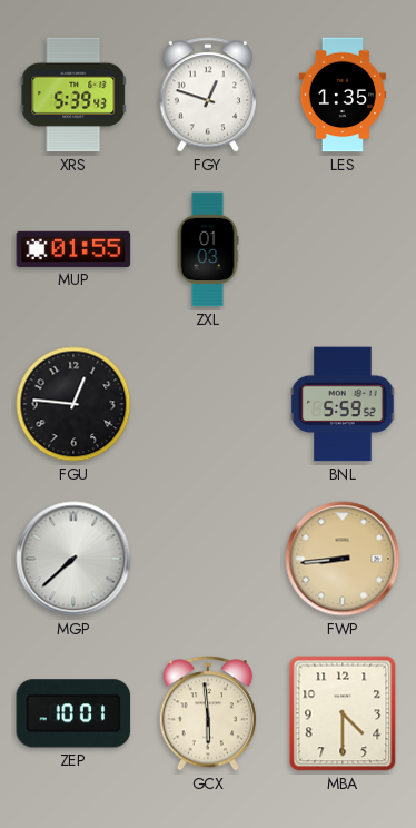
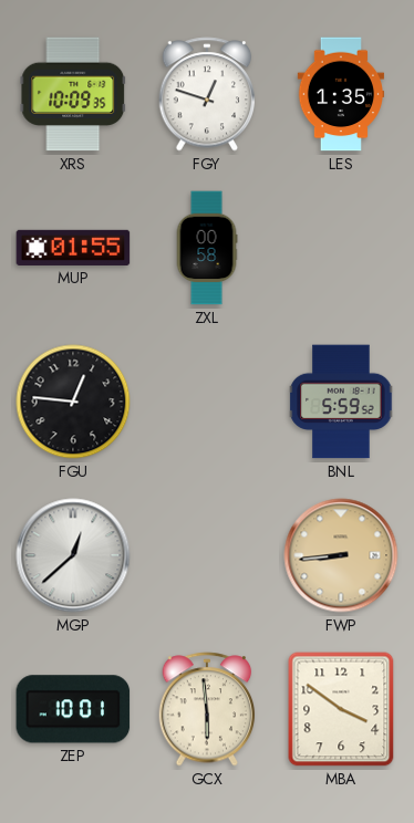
XRS: 5:39 -> 10:09
ZXL: 01:03 -> 00:58
MGP: 7:38 -> 12:38
MBA: 4:30 -> 3:51
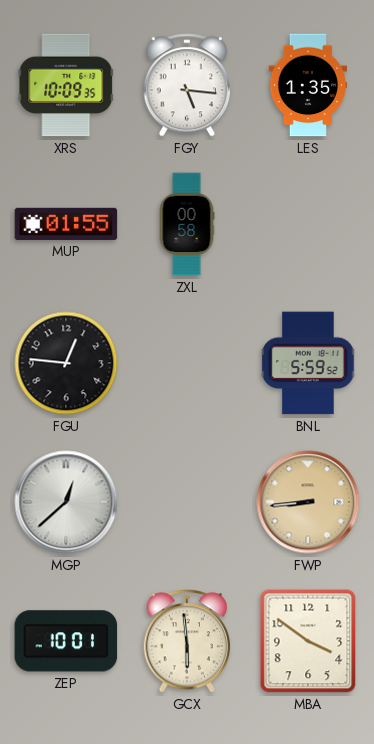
FGY: 12:48 -> 5:16
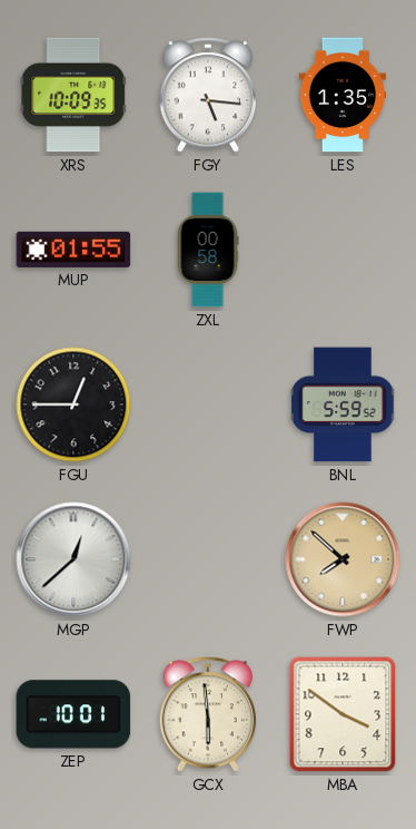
FGU: 12:46 -> 12:45
FWP: 8:44 -> 7:52
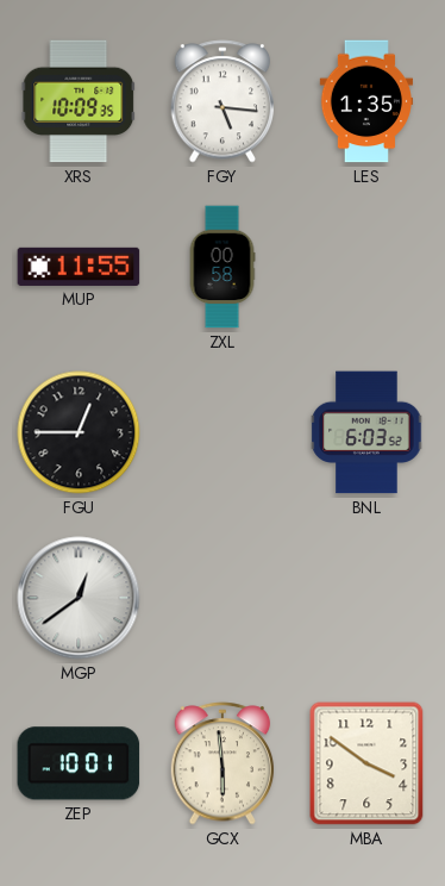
MUP: 01:55 -> 11:55
BNL: 5:59 -> 6:03
MGP: 12:38 -> 12:39
FWP: 7:52 -> none
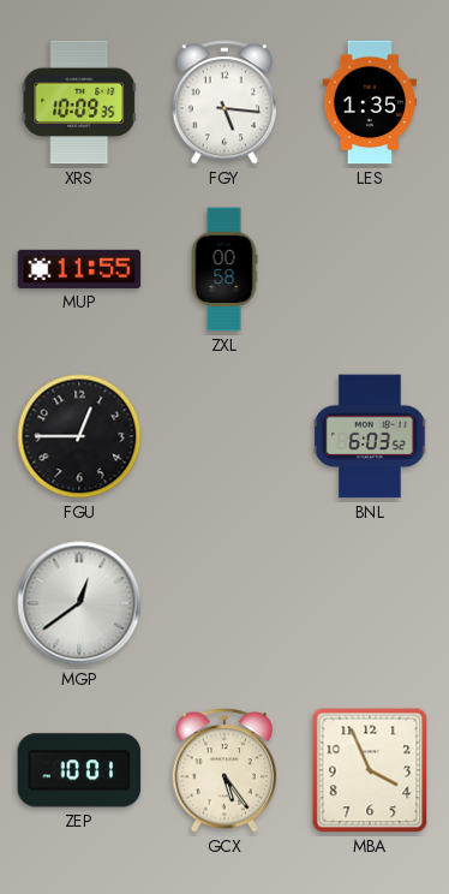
GCX: 5:59 -> 5:24
MBA: 3:51 -> 3:56
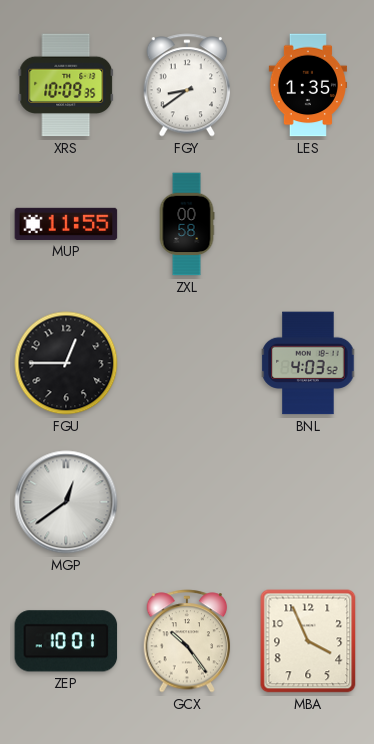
FGY: 5:16 -> 8:39
BNL: 6:03 -> 4:03
GCX: 5:24 -> 10:24
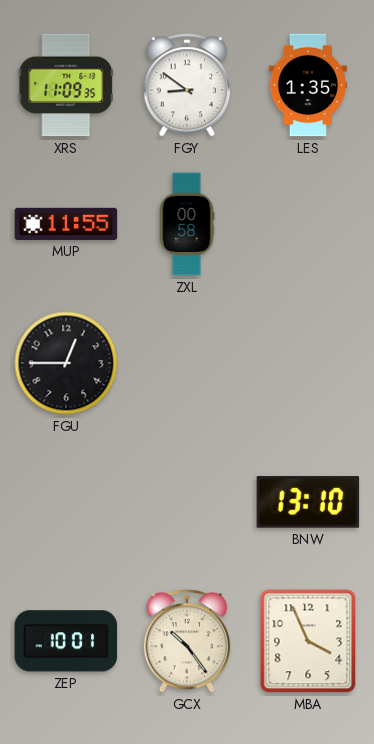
XRS: 10:09 -> 11:09
FGY: 8:39 -> 8:51
BNL: 4:03 -> none
MGP: 12:39 -> none
BNW: none -> 13:10
